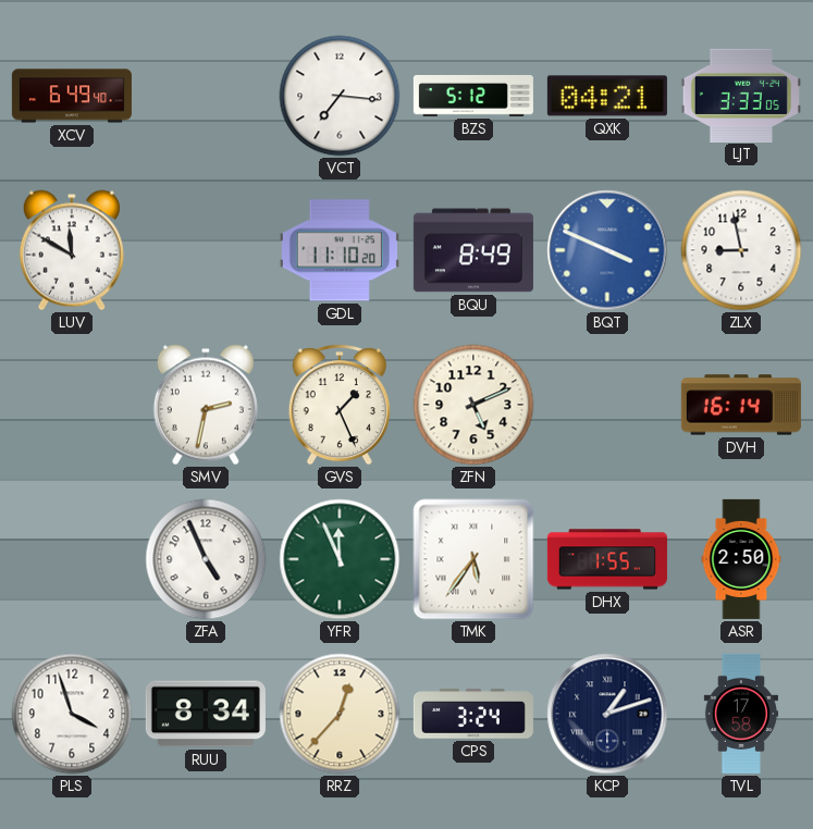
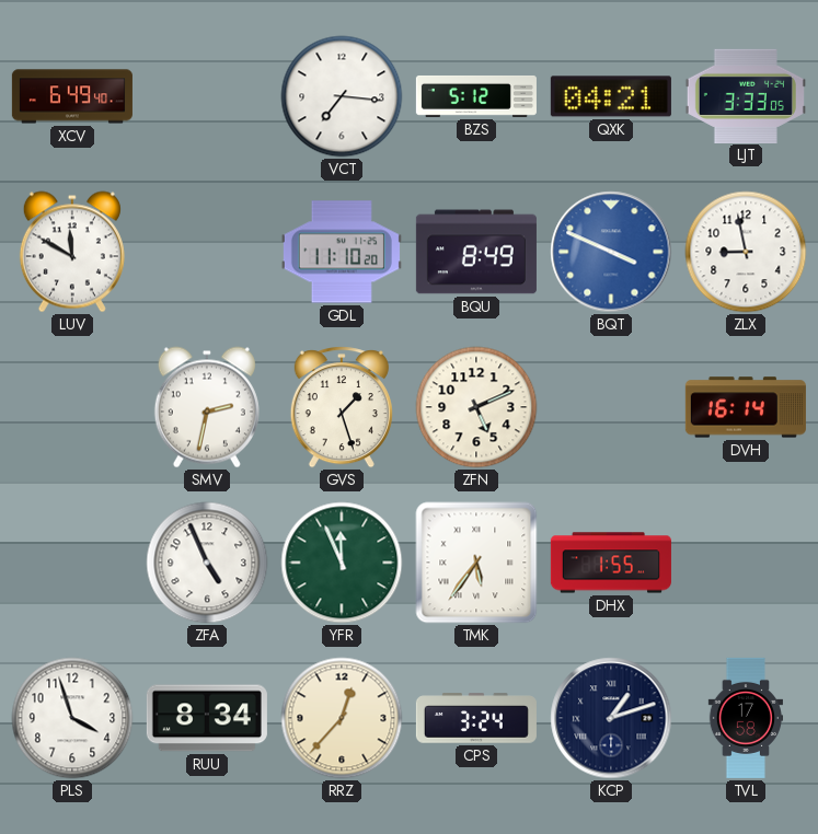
GVS: 1:26 -> 1:27
ASR: 2:50 -> none
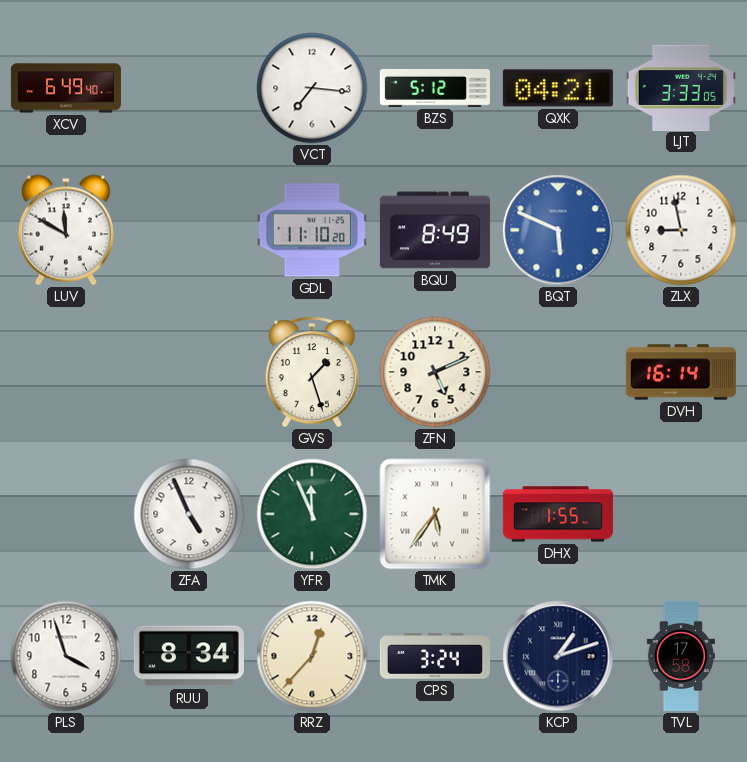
BQT: 3:49 -> 5:49
SMV: 2:32 -> none
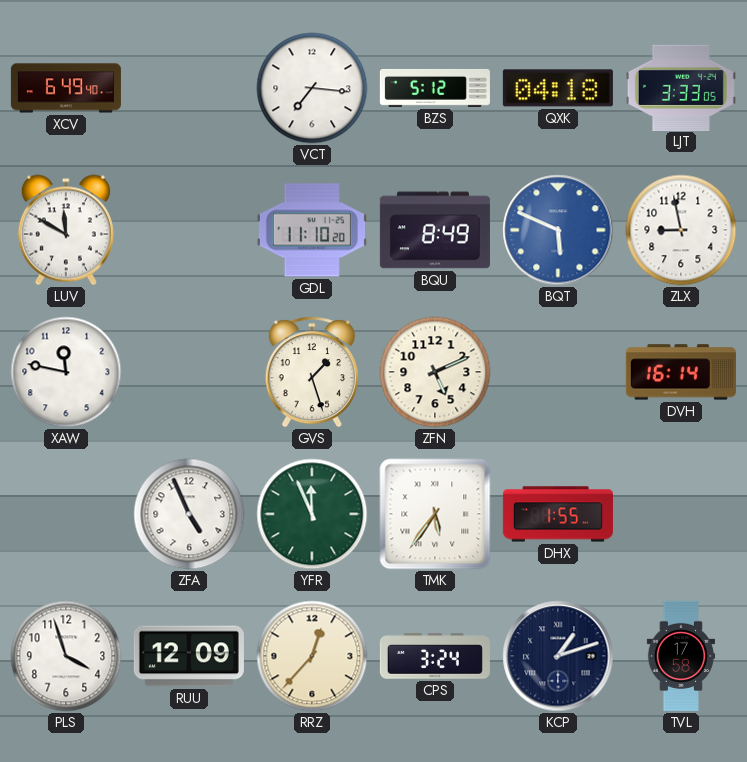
QXK: 04:21 -> 04:18
XAW: none -> 11:47
RUU: 8:34 -> 12:09
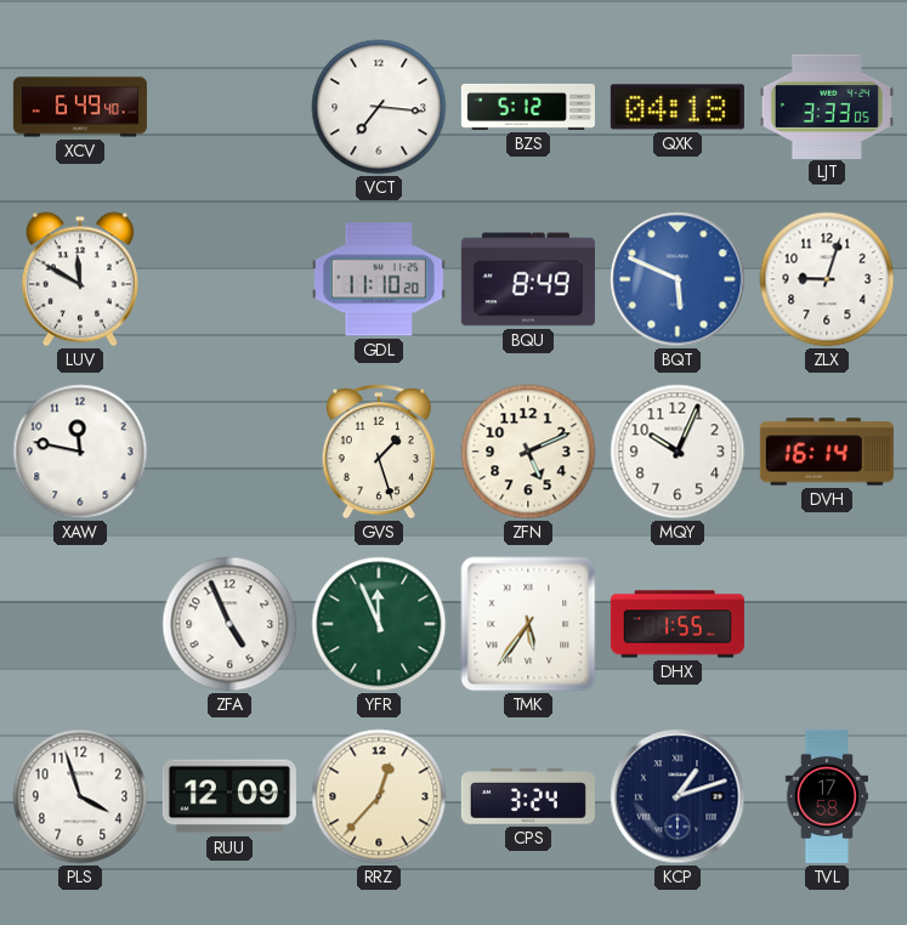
ZLX: 8:58 -> 9:03
MQY: none -> 10:04
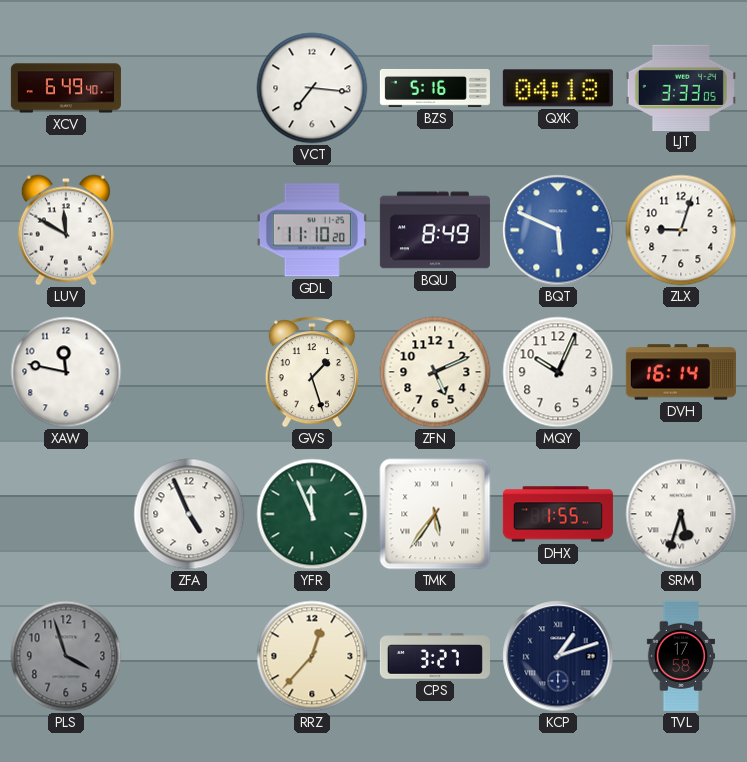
BZS: 5:12 -> 5:16
SRM: none -> 5:33
PLS dial: white -> grey
RUU: 12:09 -> none
CPS: 3:24 -> 3:27
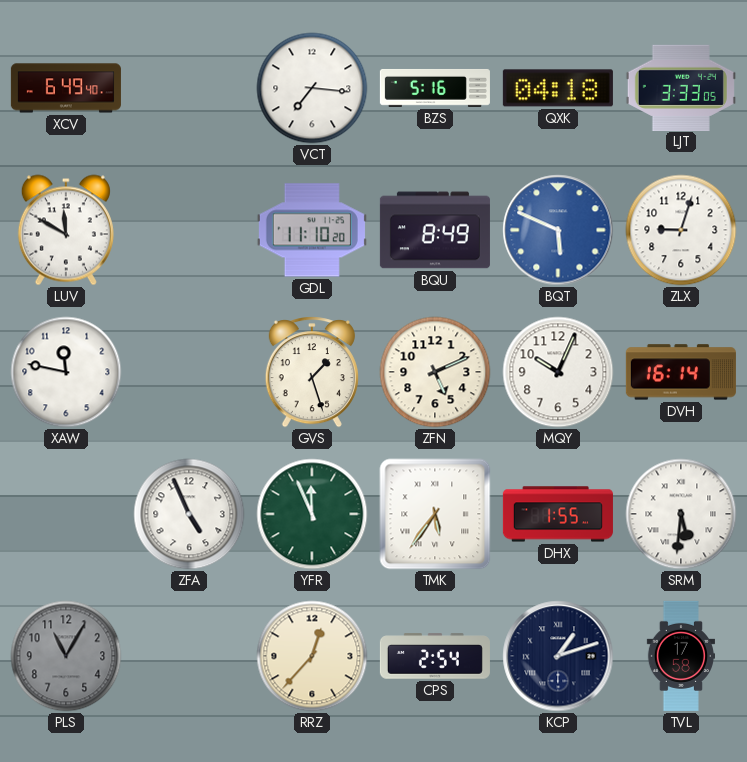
SRM: 5:33 -> 5:31
PLS: 3:57 -> 11:05
CPS: 3:27 -> 2:54
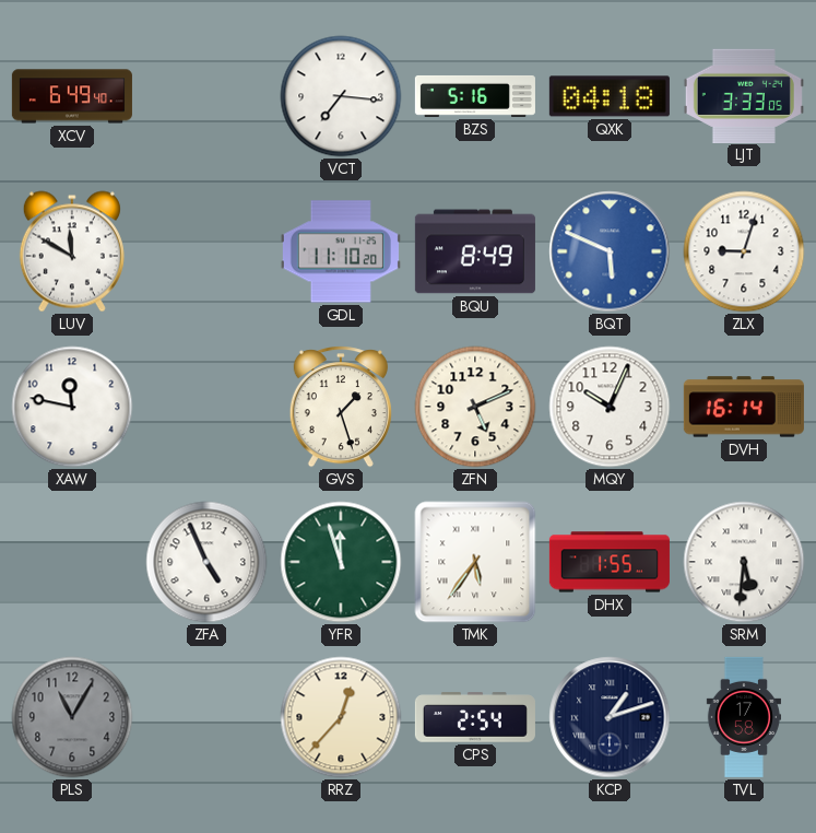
YFR: 11:56 -> 11:57
